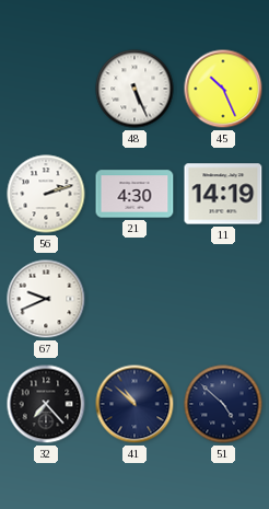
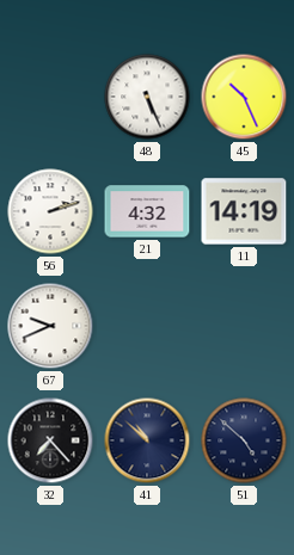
21: 4:30 -> 4:32
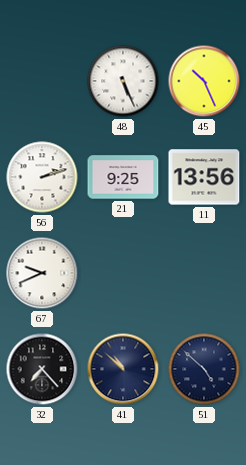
21: 4:32 -> 9:25
11: 14:19 -> 13:56
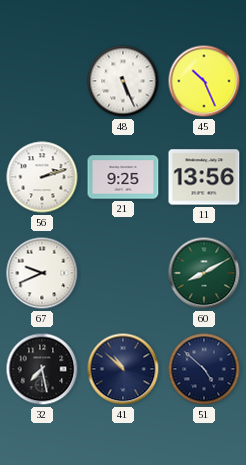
60: none -> 8:10
32: 7:23 -> 7:28
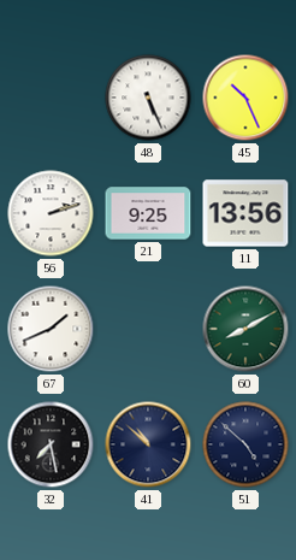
67: 9:41 -> 1:41
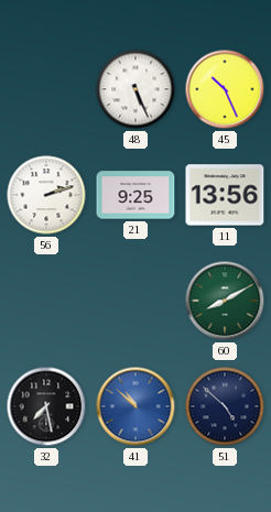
67: 1:41 -> none
41 dial: navy -> blue
